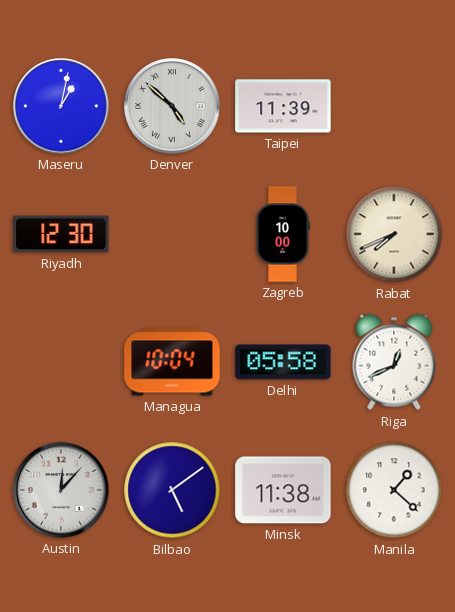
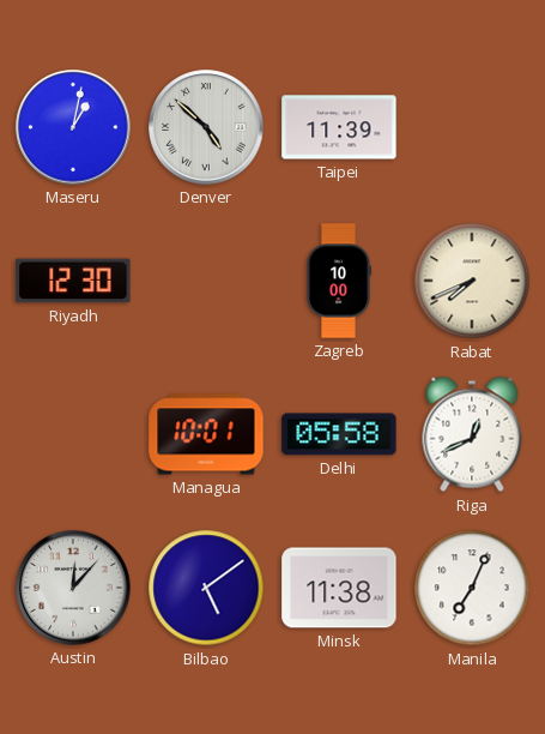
Managua: 10:04 -> 10:01
Manila: 1:22 -> 7:04
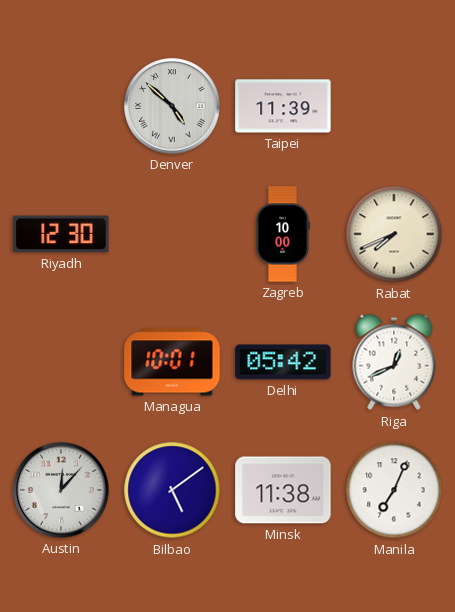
Maseru: 1:02 -> none
Delhi: 05:58 -> 05:42
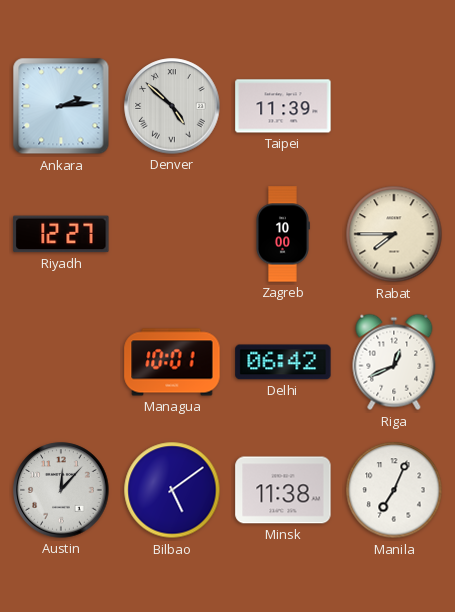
Ankara: none -> 2:14
Riyadh: 12:30 -> 12:27
Rabat: 7:41 -> 7:45
Delhi: 05:42 -> 06:42
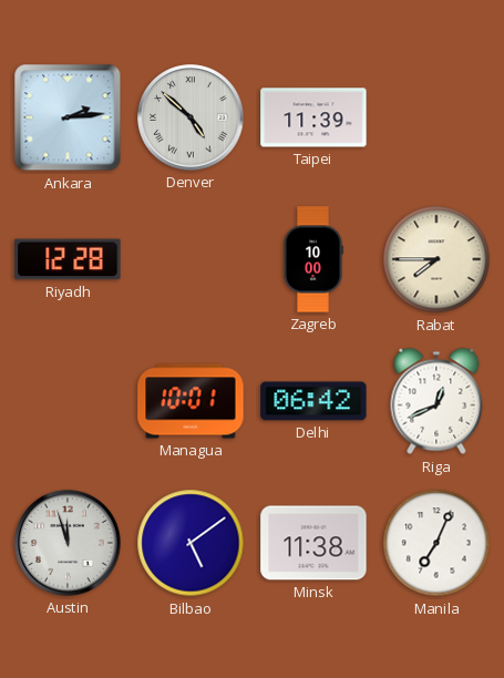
Riyadh: 12:27 -> 12:28
Austin: 12:07 -> 11:57
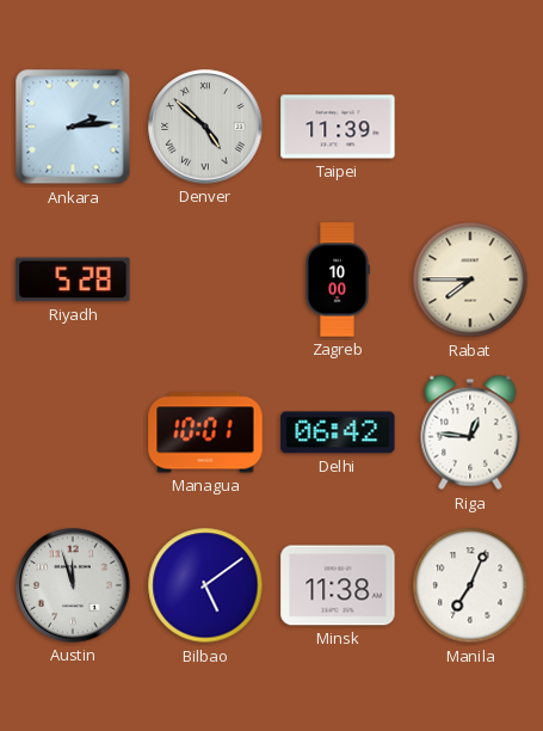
Riyadh: 12:28 -> 5:28
Riga: 12:41 -> 12:46
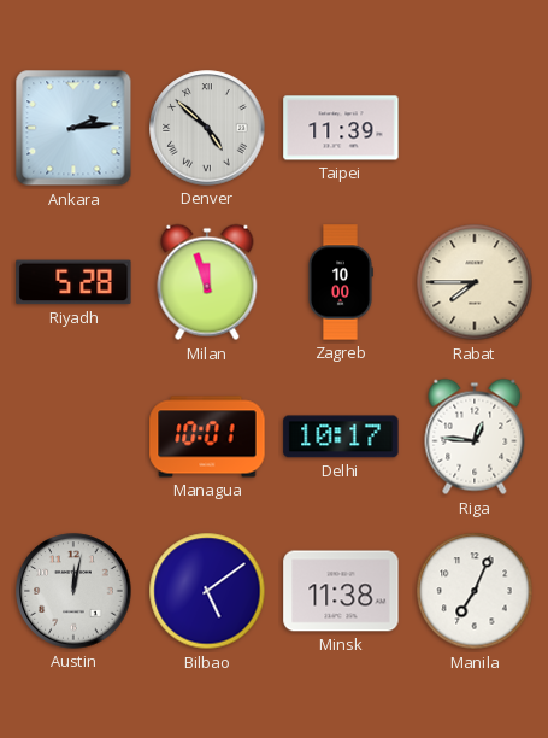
Milan: none -> 11:57
Delhi: 06:42 -> 10:17
Austin: 11:57 -> 12:02
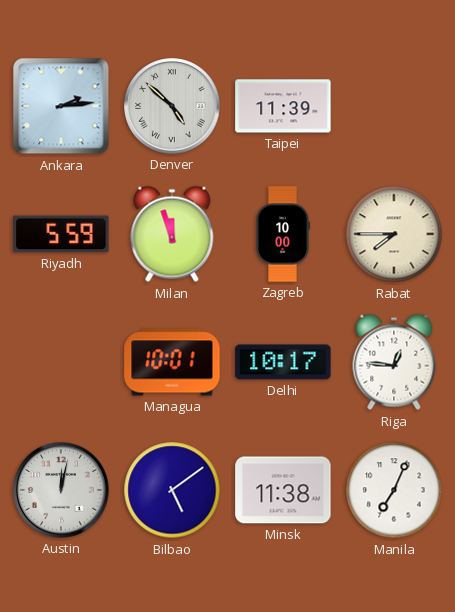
Riyadh: 5:28 -> 5:59
